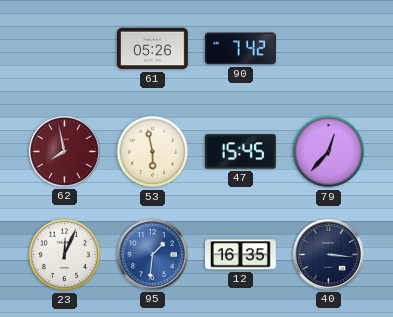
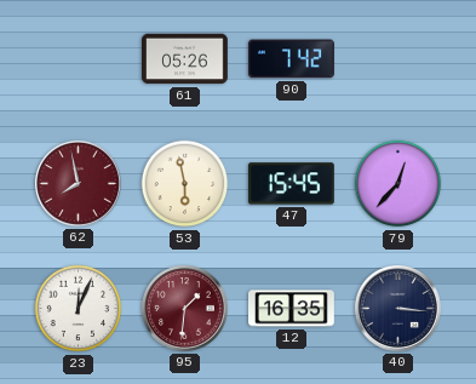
95 dial: blue -> burgundy
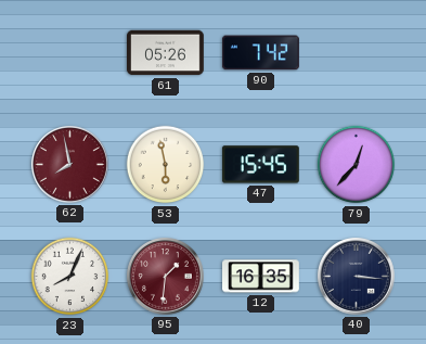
23: 12:04 -> 8:04
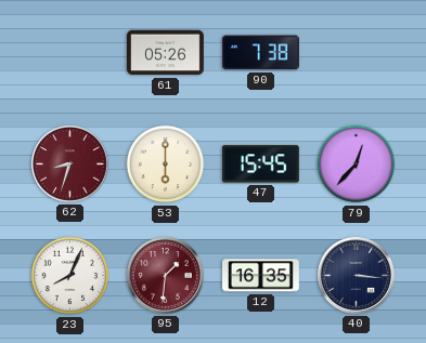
90: 7:42 -> 7:38
62: 7:58 -> 8:33
53: 5:58 -> 6:00
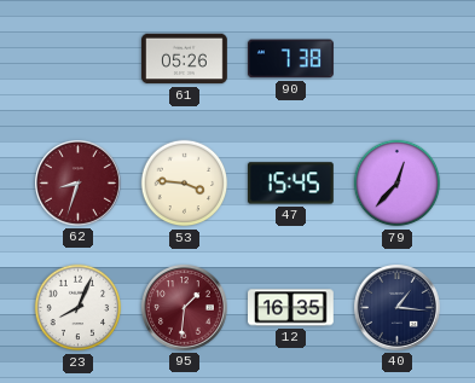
53: 6:00 -> 3:46
40: 3:16 -> 1:16
